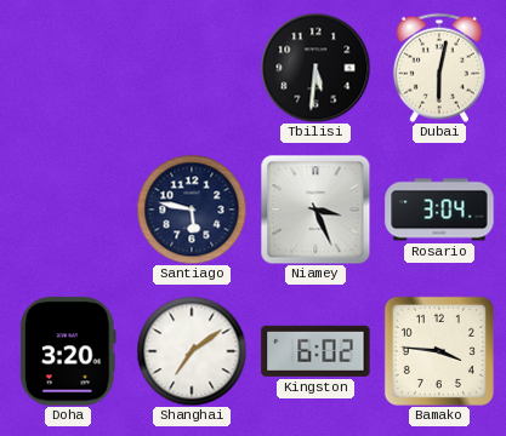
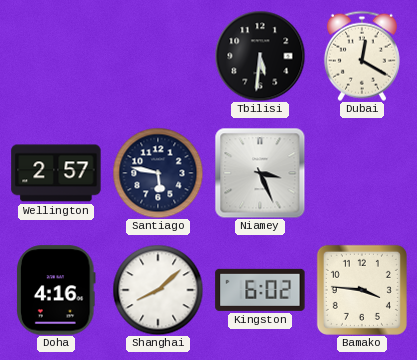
Dubai: 6:02 -> 12:20
Wellington: none -> 2:57
Rosario: 3:04 -> none
Doha: 3:20 -> 4:16
Shanghai: 7:09 -> 8:08
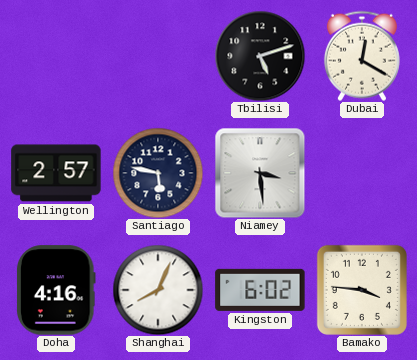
Tbilisi: 5:31 -> 5:12
Niamey: 3:26 -> 3:29
Shanghai: 8:08 -> 8:04
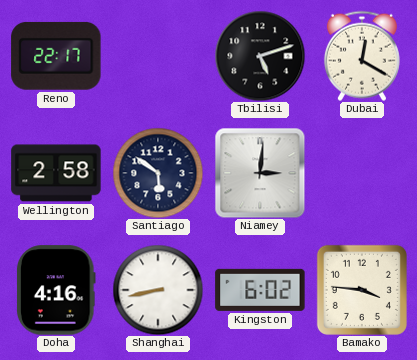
Reno: none -> 22:17
Wellington: 2:57 -> 2:58
Santiago: 5:47 -> 5:51
Niamey: 3:29 -> 3:01
Shanghai: 8:04 -> 8:43
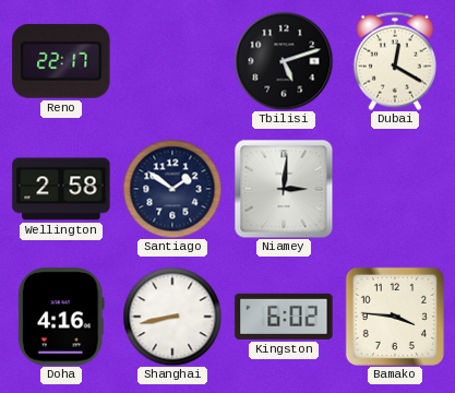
Santiago: 5:51 -> 1:51
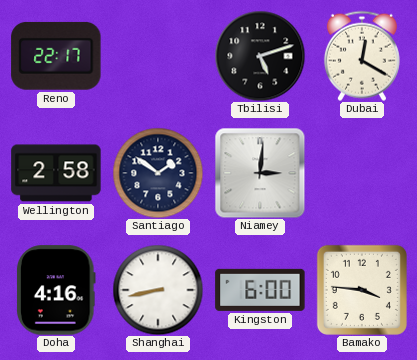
Kingston: 6:02 -> 6:00
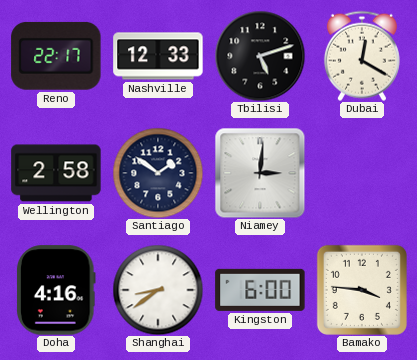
Nashville: none -> 12:33
Shanghai: 8:43 -> 8:39
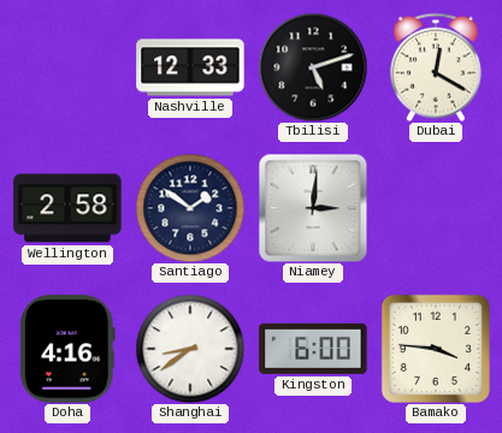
Reno: 22:17 -> none
